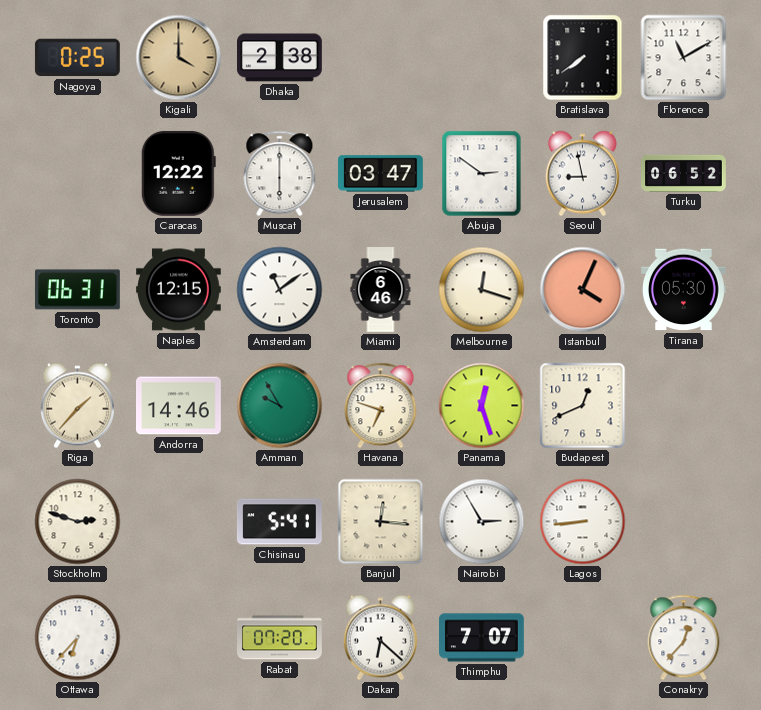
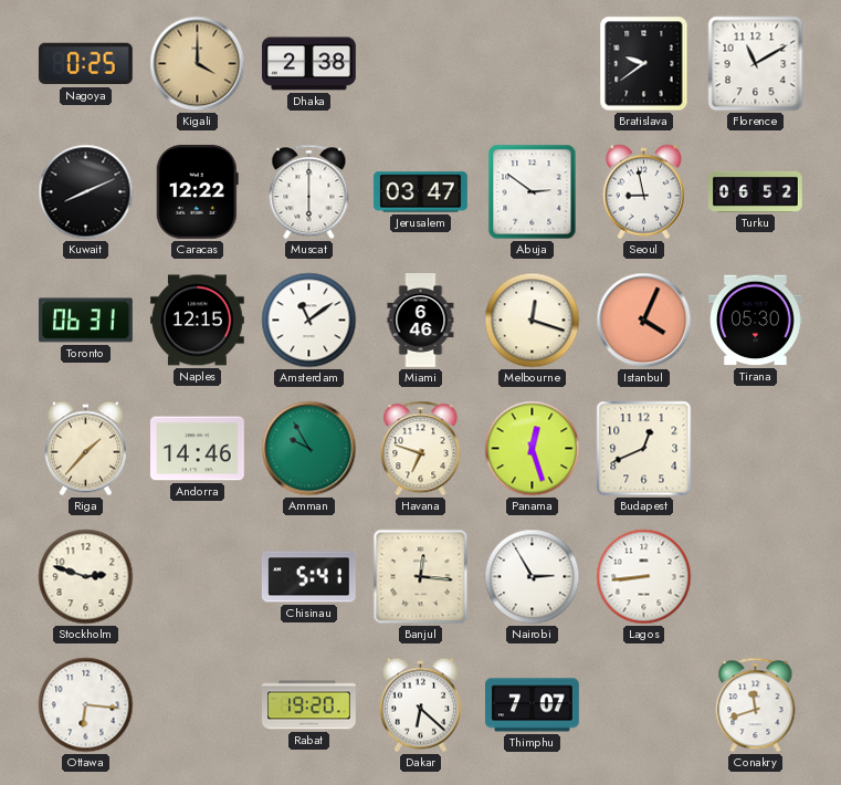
Bratislava: 7:39 -> 9:39
Kuwait: none -> 8:11
Ottawa: 6:37 -> 6:16
Rabat: 07:20 -> 19:20
Conakry: 12:37 -> 11:42
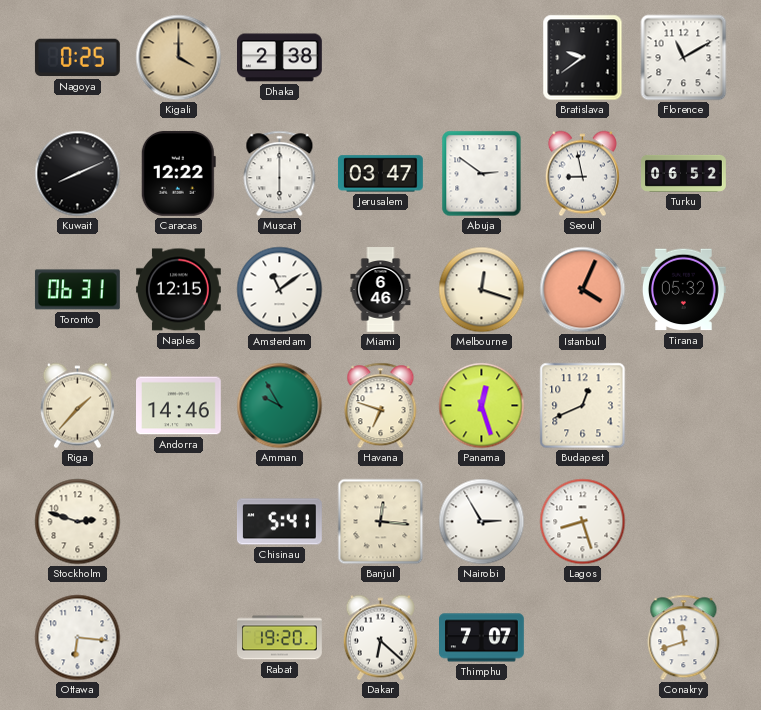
Tirana: 05:30 -> 05:32
Lagos: 8:44 -> 8:27
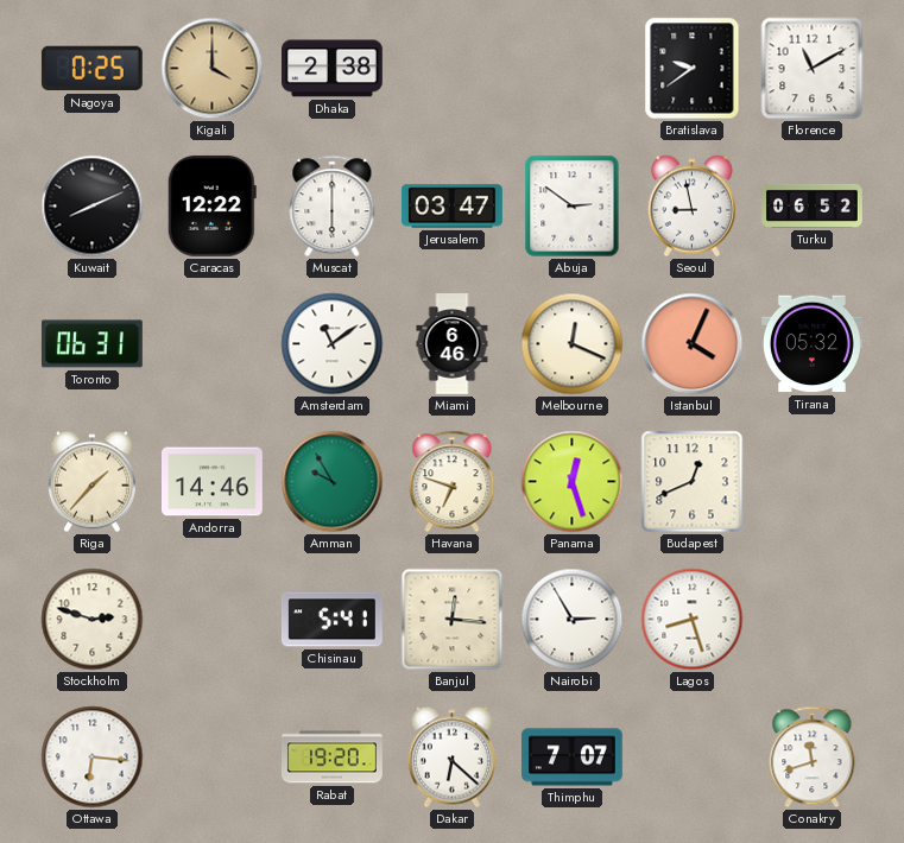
Naples: 12:15 -> none
Melbourne: 12:18 -> 12:19
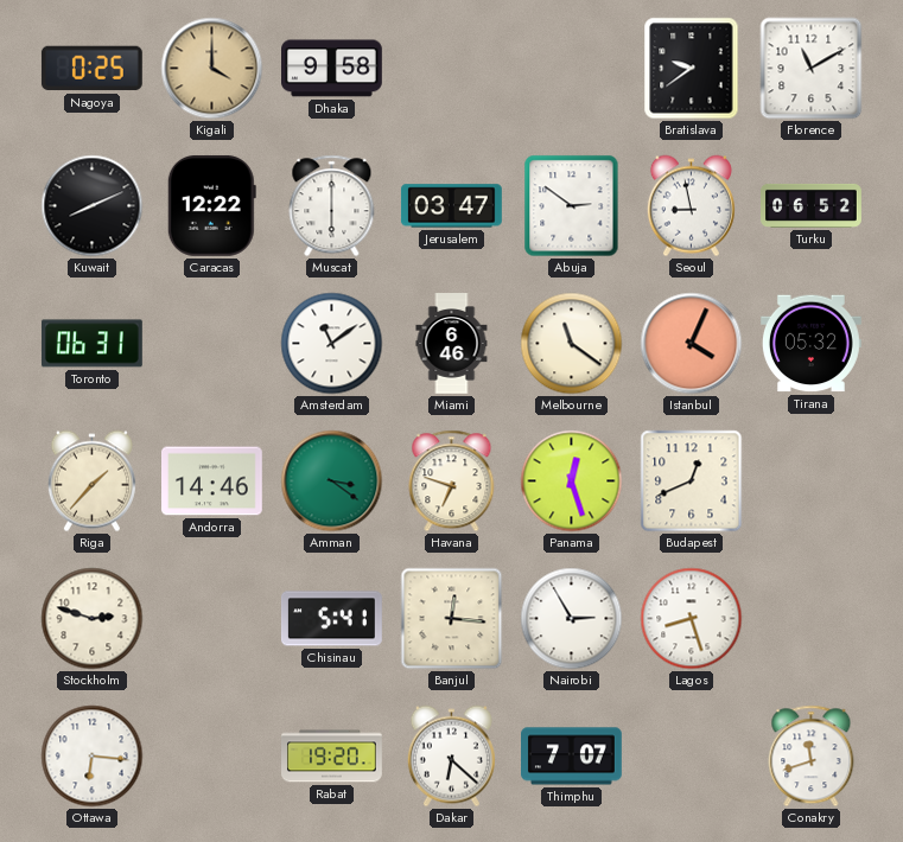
Dhaka: 2:38 -> 9:58
Melbourne: 12:19 -> 11:21
Amman: 9:55 -> 3:21
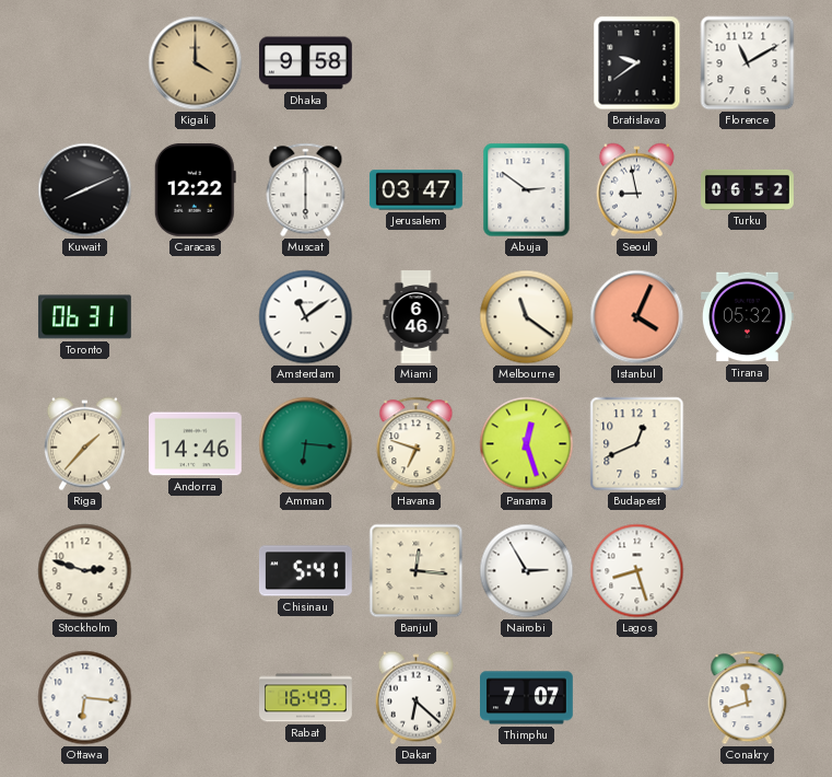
Nagoya: 0:25 -> none
Amman: 3:21 -> 6:16
Rabat: 19:20 -> 16:49
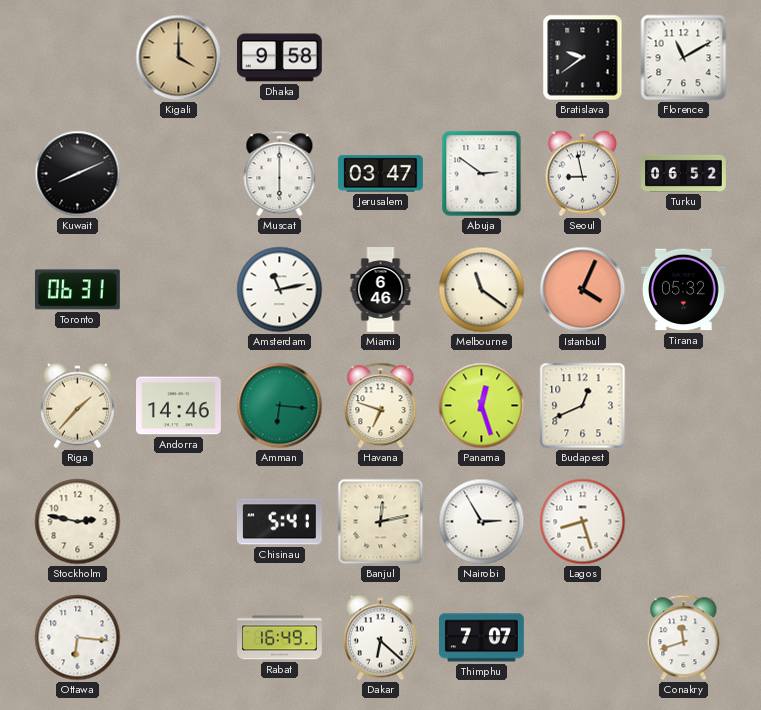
Caracas: 12:22 -> none
Amsterdam: 11:09 -> 11:13
Stockholm: 2:48 -> 2:47
Banjul: 12:16 -> 12:13
